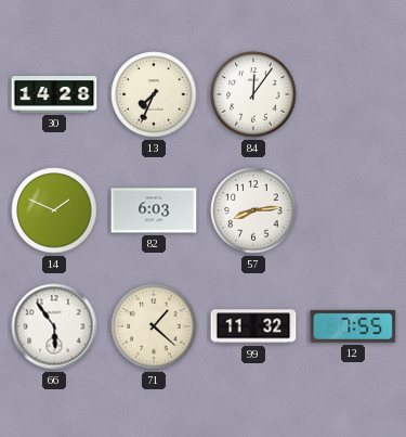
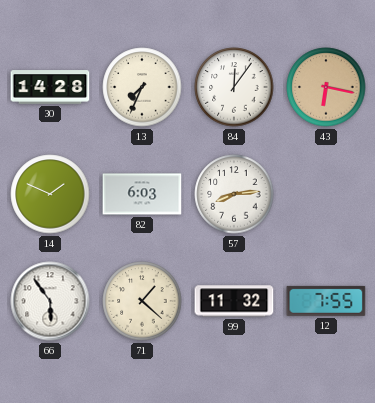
43: none -> 6:17
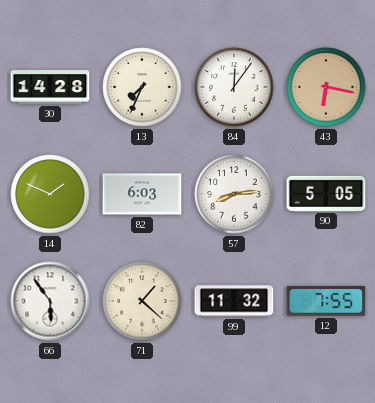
90: none -> 5:05
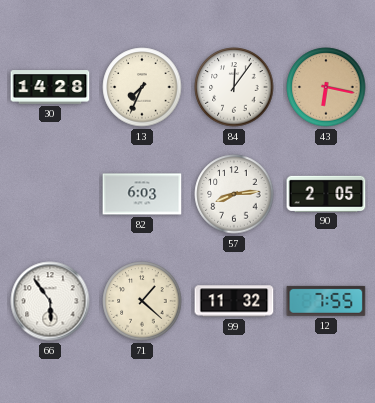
14: 1:49 -> none
90: 5:05 -> 2:05
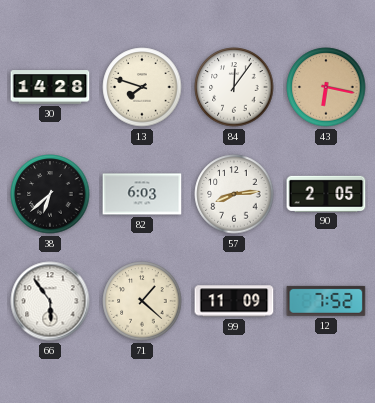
13: 7:34 -> 7:48
38: none -> 6:38
99: 11:32 -> 11:09
12: 7:55 -> 7:52
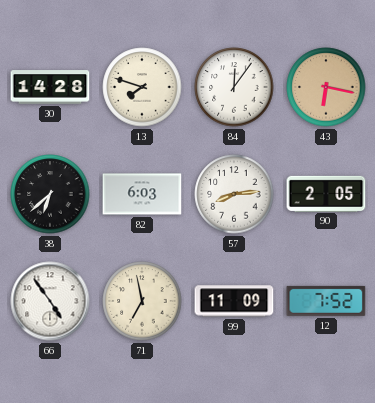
66: 5:54 -> 4:54
71: 1:22 -> 6:58
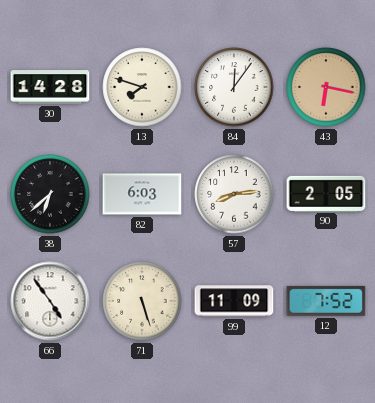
71: 6:58 -> 5:27
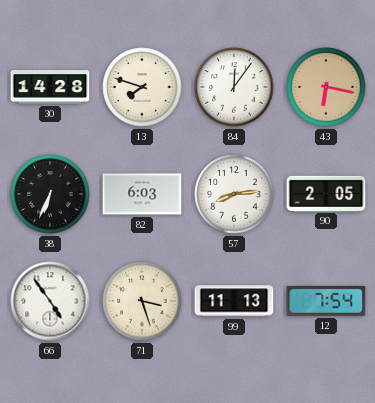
38: 6:38 -> 6:34
71: 5:27 -> 3:27
99: 11:09 -> 11:13
12: 7:52 -> 7:54
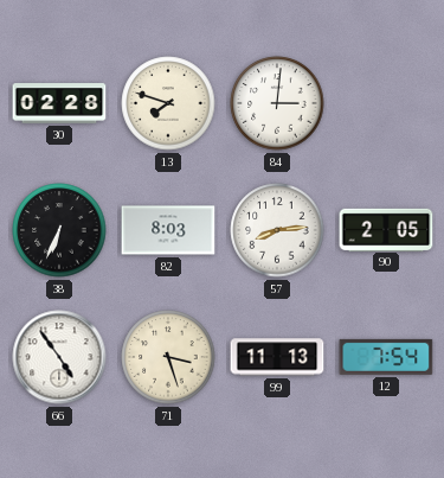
30: 14:28 -> 02:28
84: 12:06 -> 3:01
43: 6:17 -> none
82: 6:03 -> 8:03
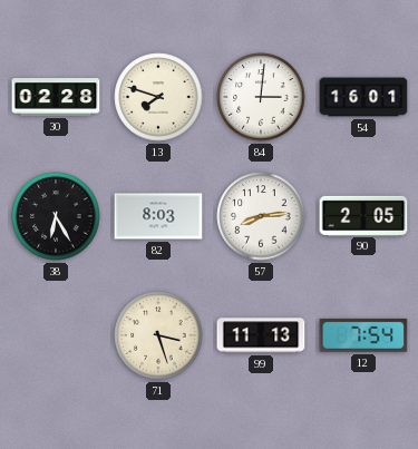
54: none -> 16:01
38: 6:34 -> 6:25
66: 4:54 -> none
